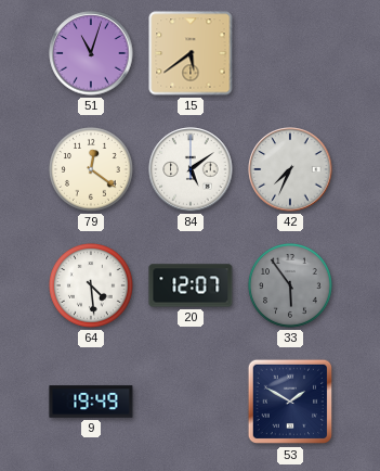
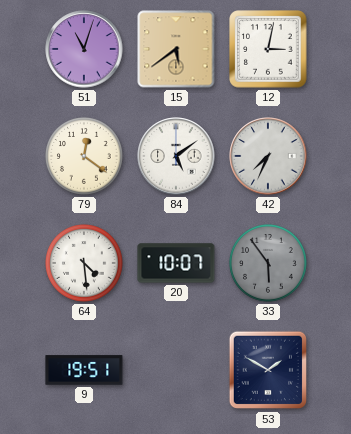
12: none -> 3:02
20: 12:07 -> 10:07
9: 19:49 -> 19:51
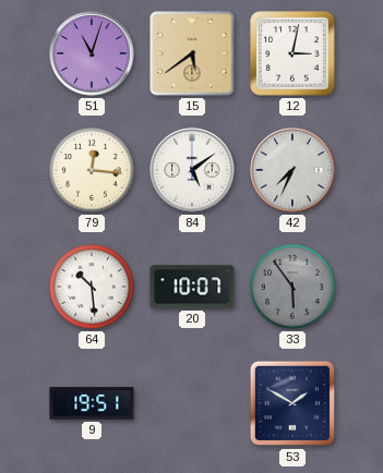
79: 12:21 -> 12:16
64: 4:29 -> 10:29
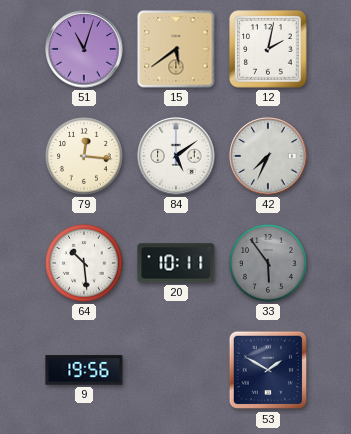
12: 3:02 -> 2:02
20: 10:07 -> 10:11
9: 19:51 -> 19:56
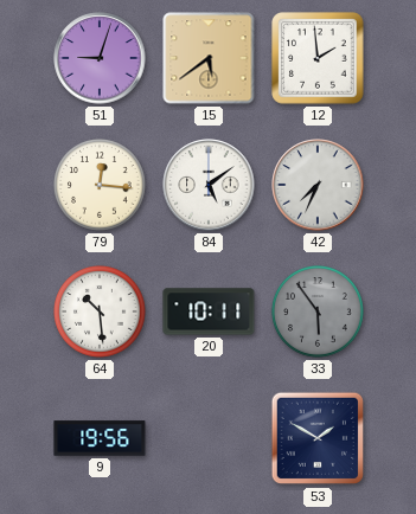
51: 11:03 -> 9:03
12: 2:02 -> 1:59
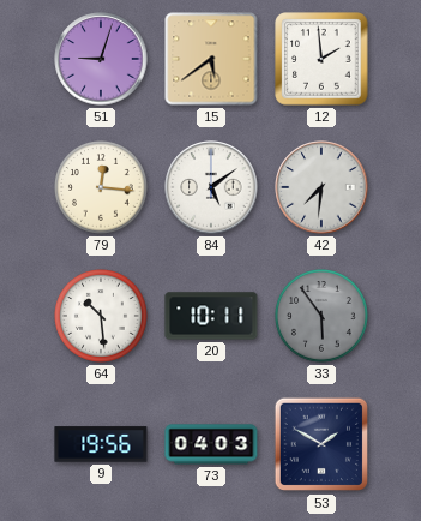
42: 7:34 -> 7:31
73: none -> 04:03
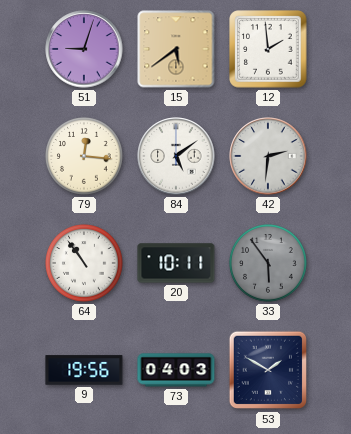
42: 7:31 -> 2:31
64: 10:29 -> 10:54
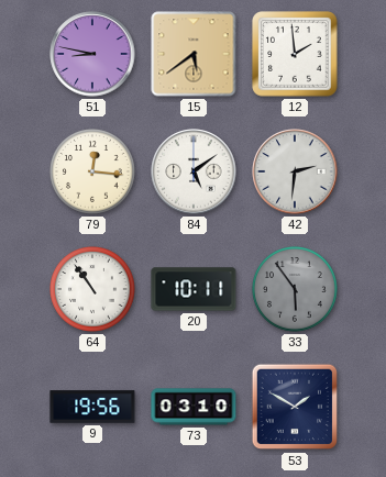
51: 9:03 -> 8:47
73: 04:03 -> 03:10
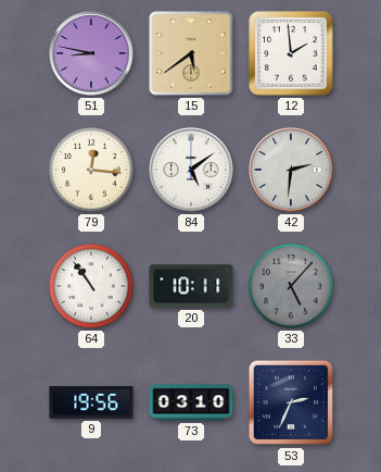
33: 5:54 -> 5:07
53: 1:50 -> 2:34
